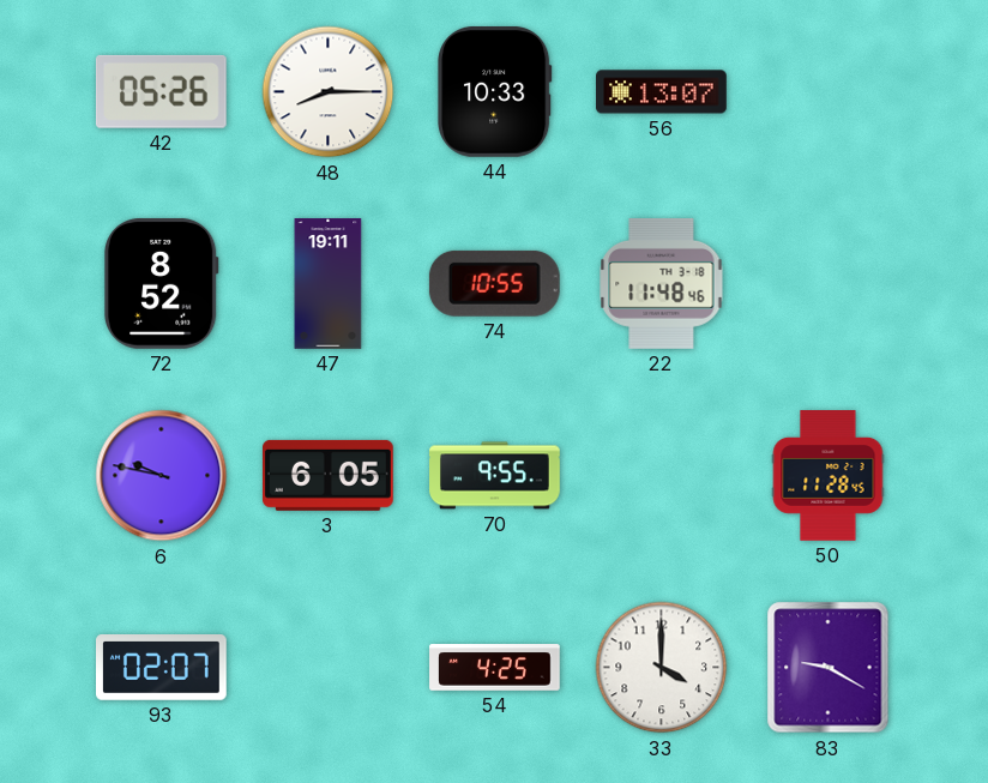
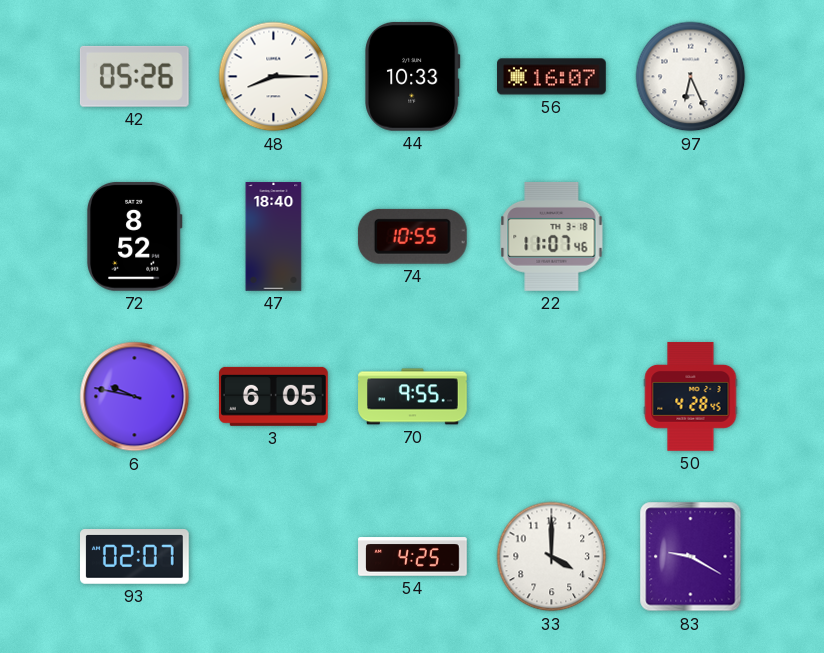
56: 13:07 -> 16:07
97: none -> 6:26
47: 19:11 -> 18:40
22: 11:48 -> 11:07
50: 11:28 -> 4:28
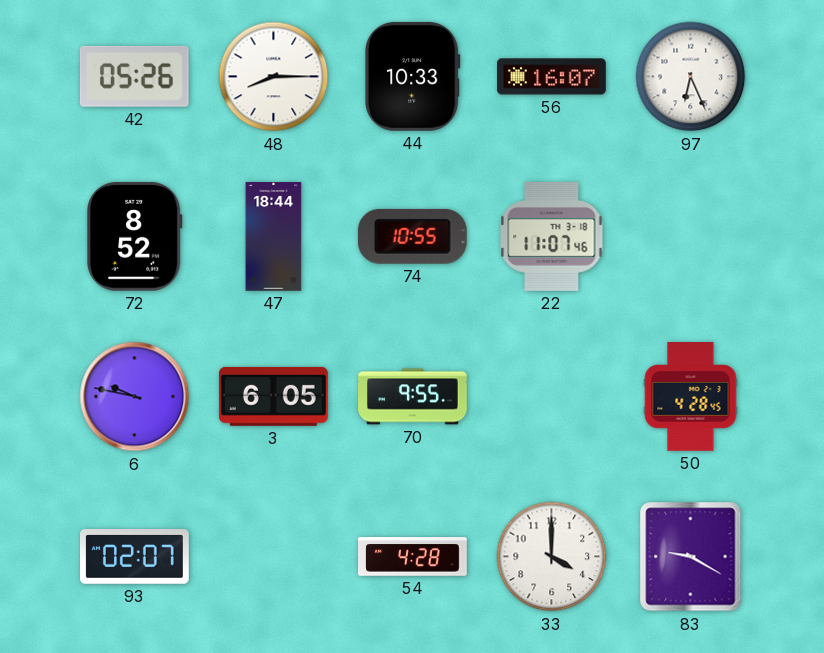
47: 18:40 -> 18:44
54: 4:25 -> 4:28
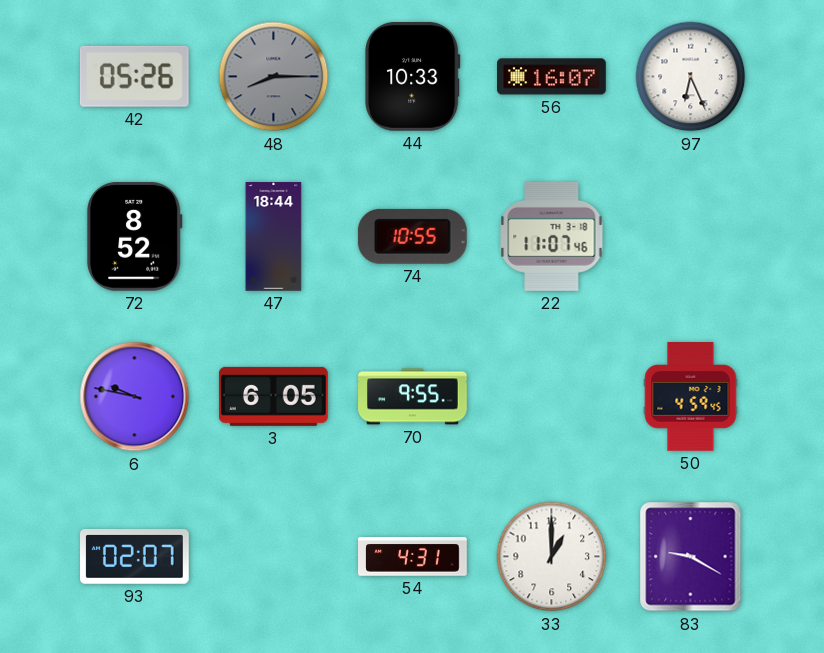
48 dial: white -> grey
50: 4:28 -> 4:59
54: 4:28 -> 4:31
33: 4:00 -> 1:00
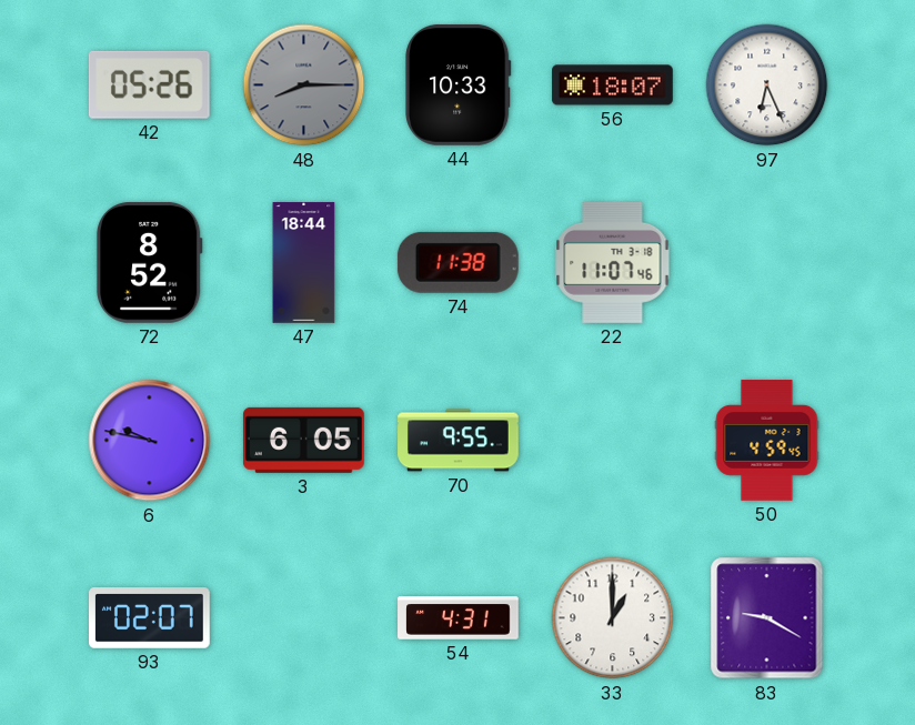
56: 16:07 -> 18:07
74: 10:55 -> 11:38
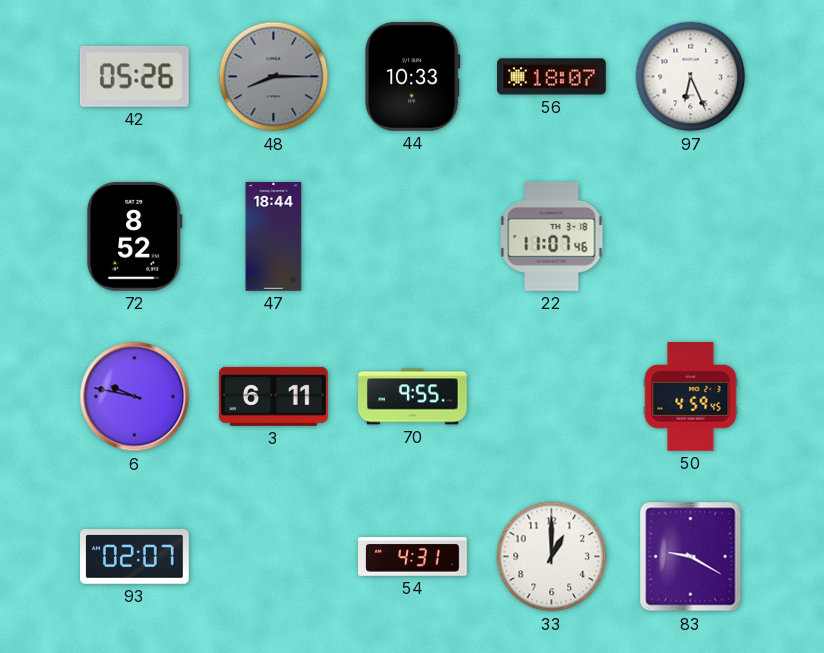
74: 11:38 -> none
3: 6:05 -> 6:11
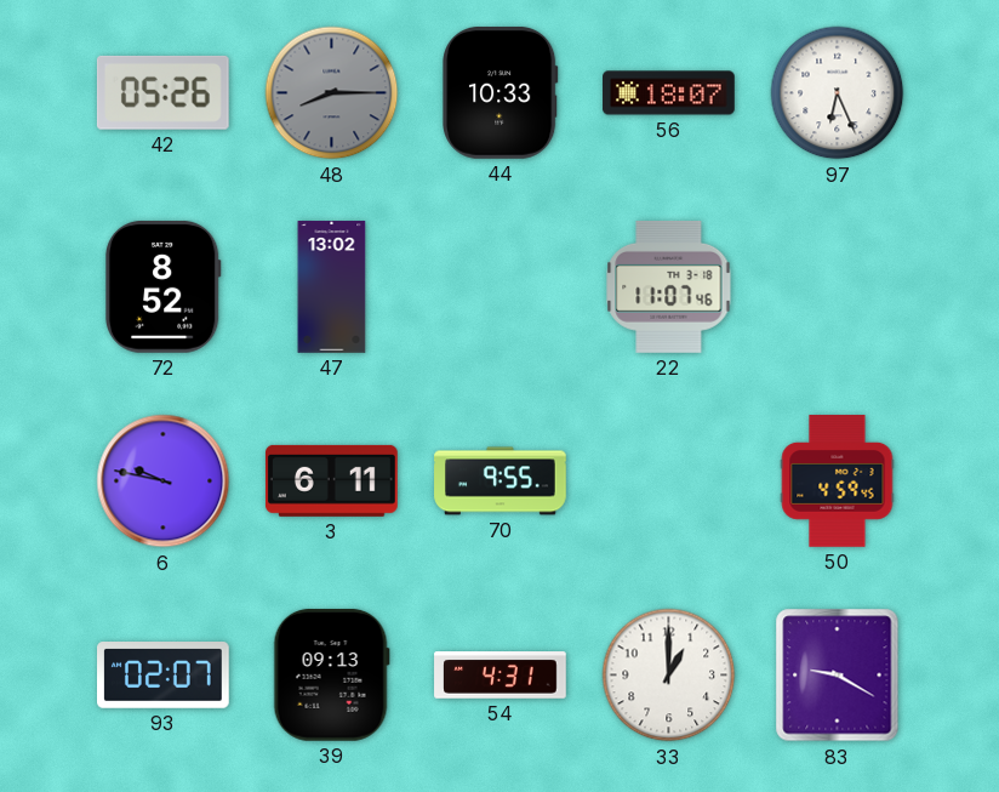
47: 18:44 -> 13:02
39: none -> 09:13
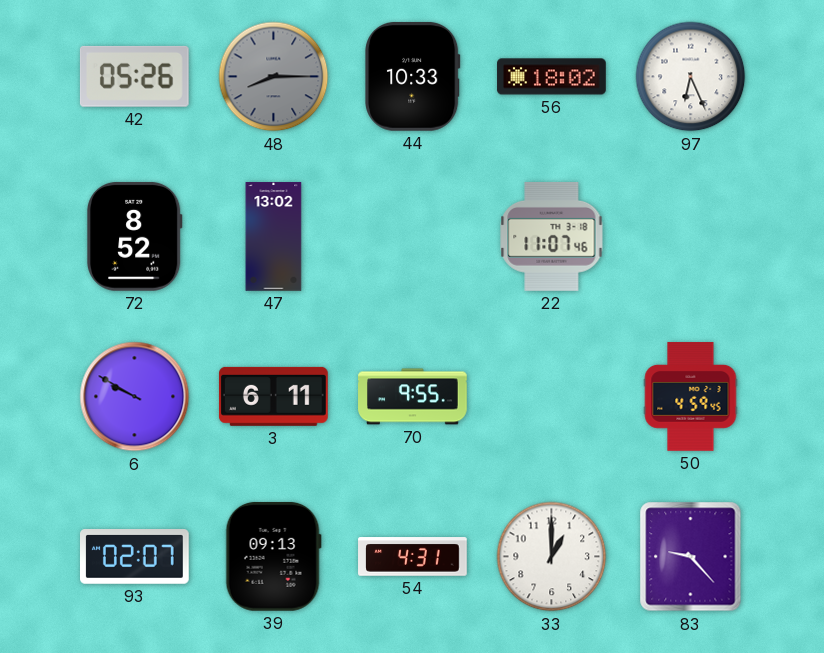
56: 18:07 -> 18:02
6: 9:47 -> 9:50
83: 9:20 -> 9:23
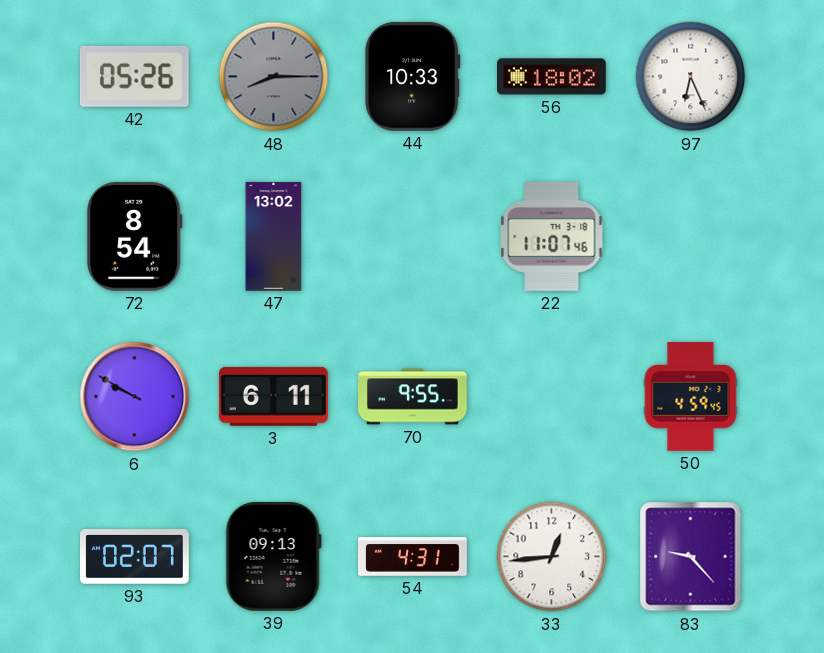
72: 8:52 -> 8:54
33: 1:00 -> 12:44
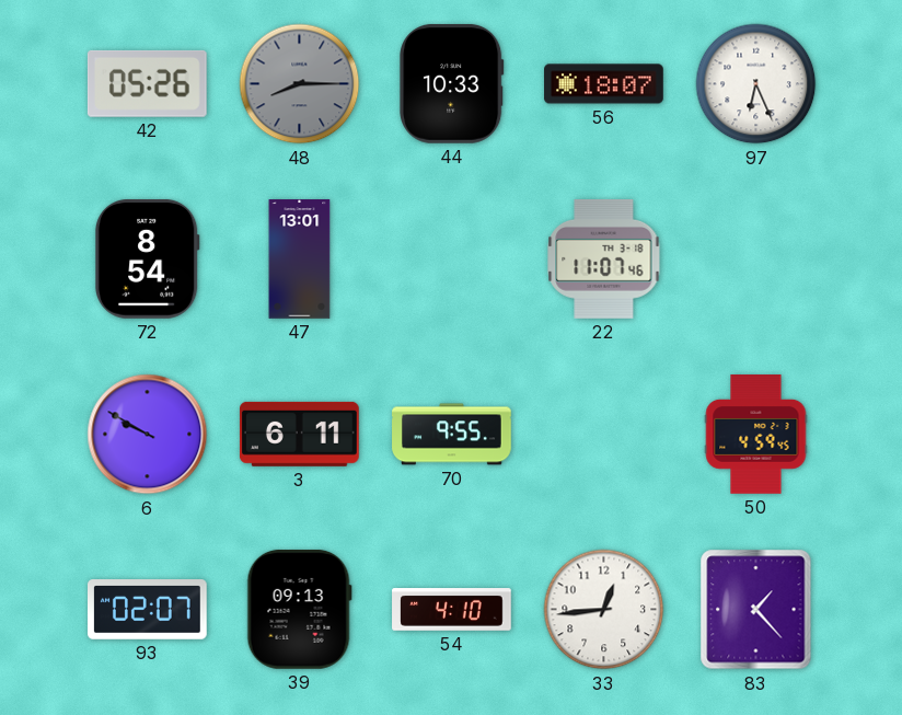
56: 18:02 -> 18:07
47: 13:02 -> 13:01
54: 4:31 -> 4:10
83: 9:23 -> 1:23
